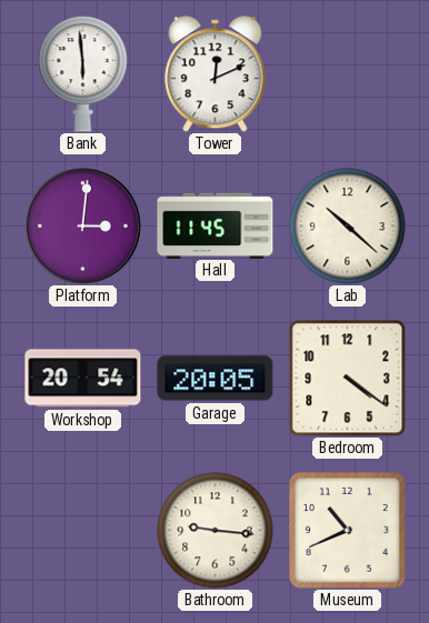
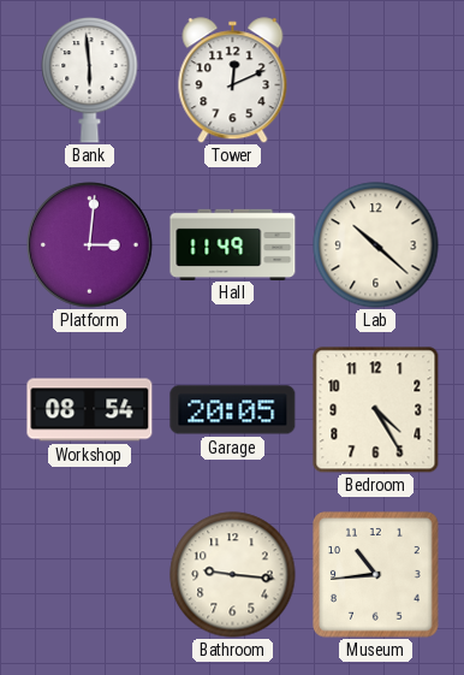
Hall: 11:45 -> 11:49
Workshop: 20:54 -> 08:54
Bedroom: 4:21 -> 4:25
Museum: 10:41 -> 10:44
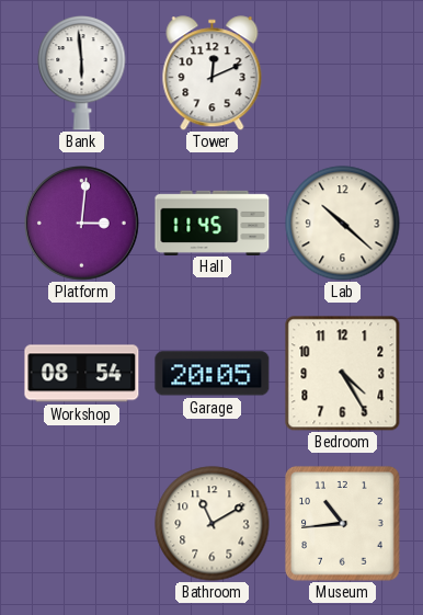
Hall: 11:49 -> 11:45
Bathroom: 9:16 -> 11:10
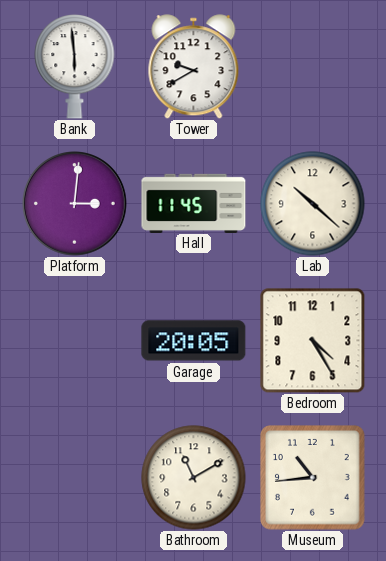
Tower: 12:11 -> 9:40
Workshop: 08:54 -> none
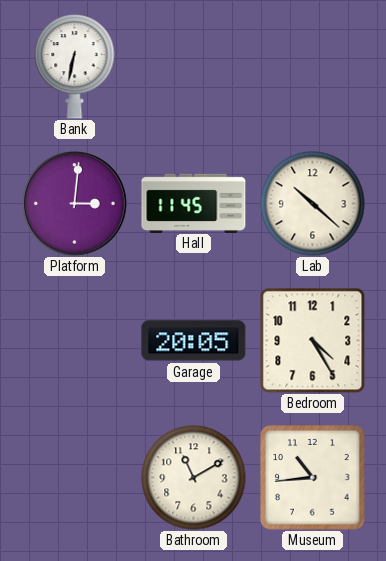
Bank: 5:59 -> 6:32
Tower: 9:40 -> none
